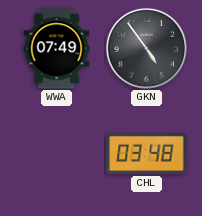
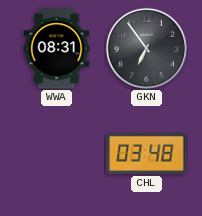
WWA: 07:49 -> 08:31
GKN: 4:54 -> 6:54
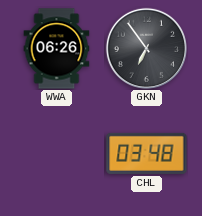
WWA: 08:31 -> 06:26
